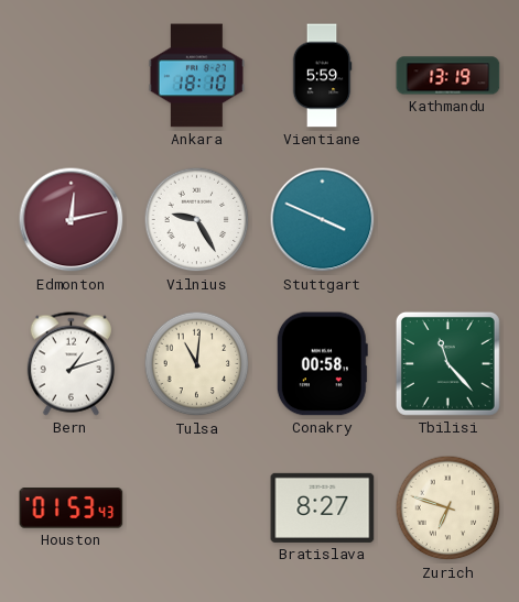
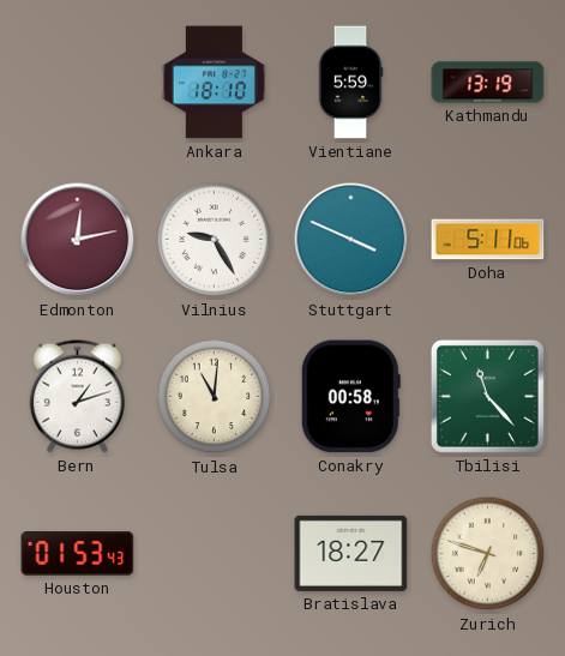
Doha: none -> 5:11
Bratislava: 8:27 -> 18:27
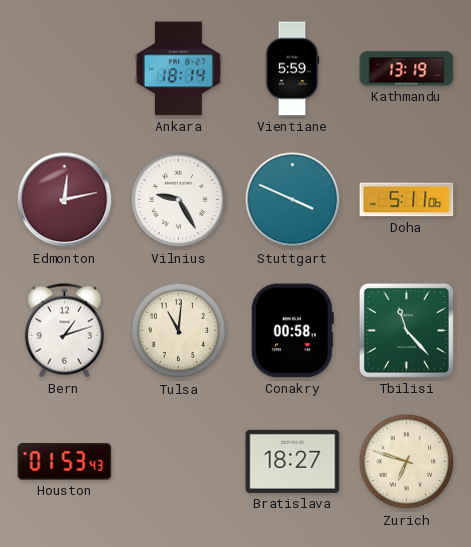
Ankara: 18:10 -> 18:14
